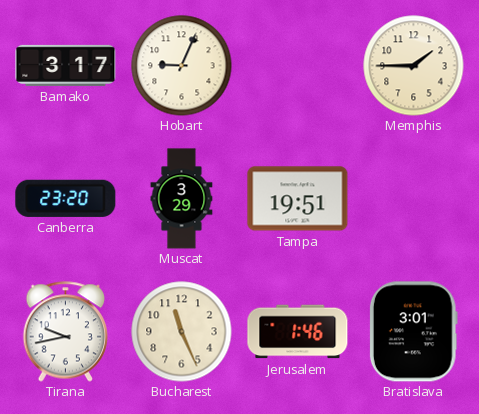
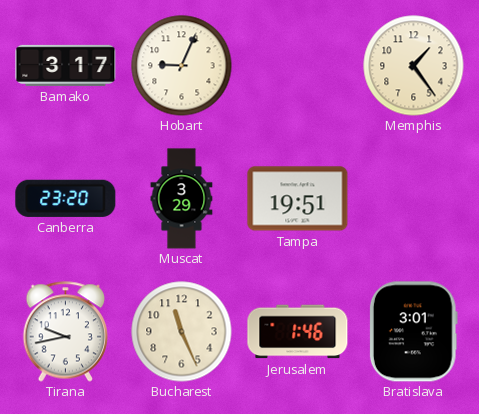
Memphis: 1:45 -> 1:24
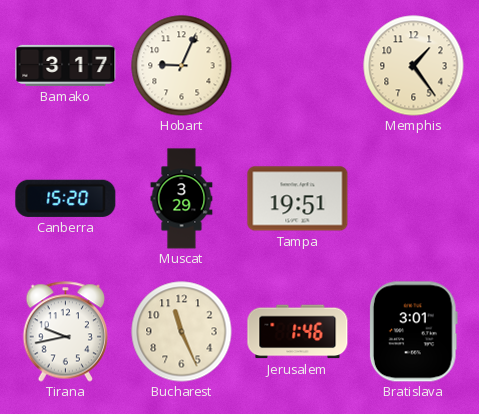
Canberra: 23:20 -> 15:20
